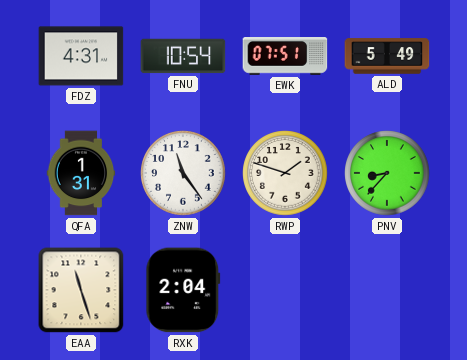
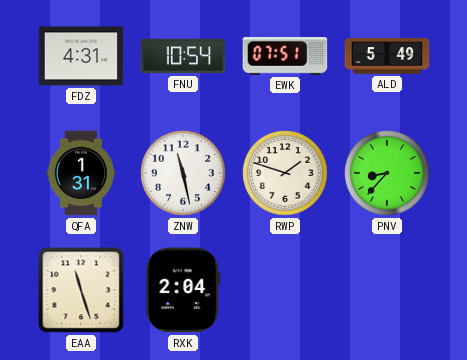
ZNW: 11:24 -> 11:28
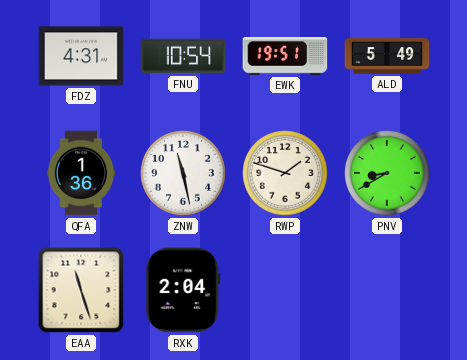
EWK: 07:51 -> 19:51
QFA: 1:31 -> 1:36
PNV: 8:37 -> 8:40
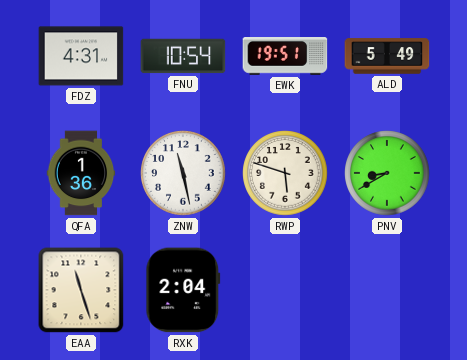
RWP: 1:48 -> 5:48
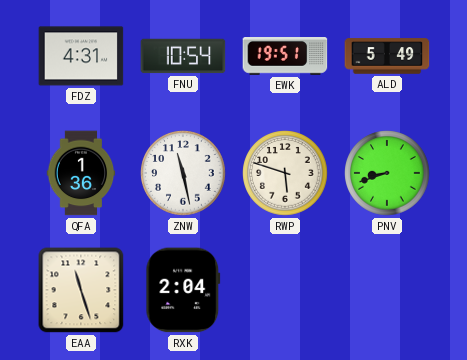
PNV: 8:40 -> 8:42
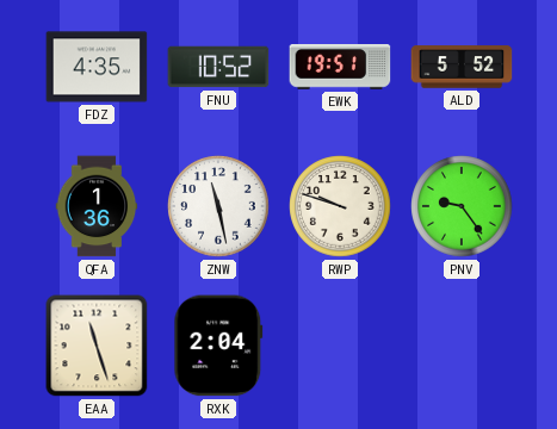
FDZ: 4:31 -> 4:35
FNU: 10:54 -> 10:52
ALD: 5:49 -> 5:52
RWP: 5:48 -> 9:48
PNV: 8:42 -> 9:24
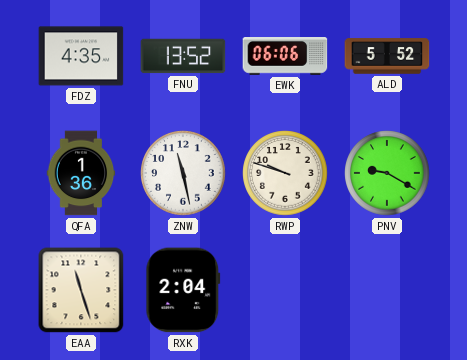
FNU: 10:52 -> 13:52
EWK: 19:51 -> 06:06
PNV: 9:24 -> 9:20
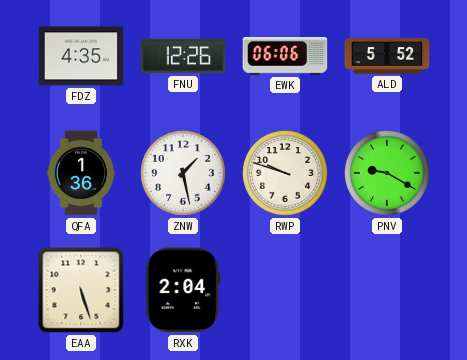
FNU: 13:52 -> 12:26
ZNW: 11:28 -> 1:28
EAA: 11:27 -> 5:27
